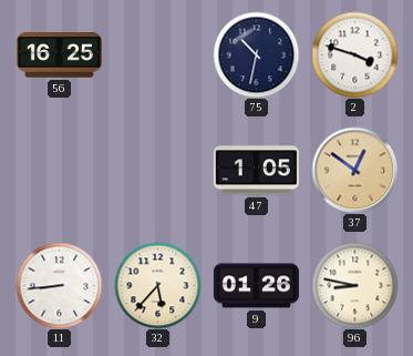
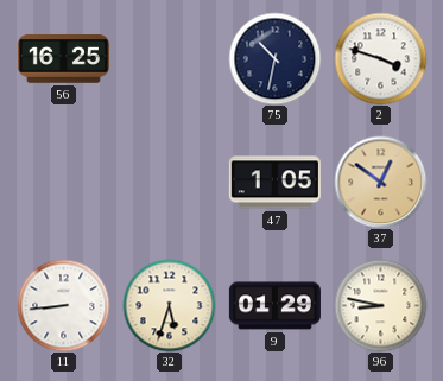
32: 5:37 -> 5:33
9: 01:26 -> 01:29
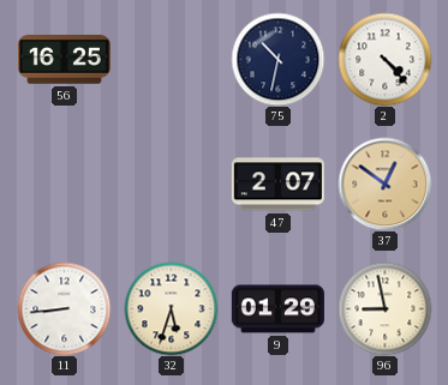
2: 3:48 -> 4:23
47: 1:05 -> 2:07
96: 8:47 -> 8:58
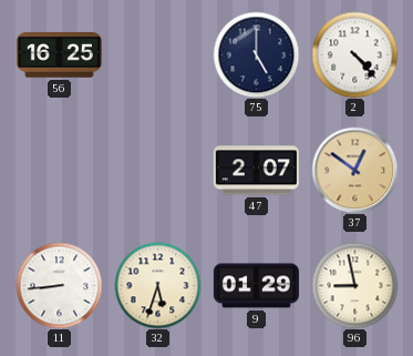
75: 10:32 -> 5:00
